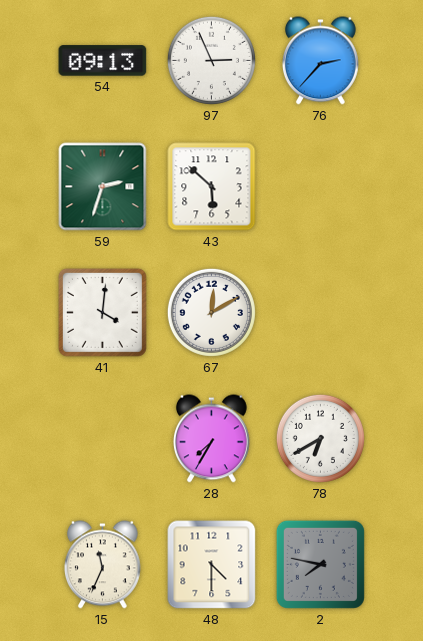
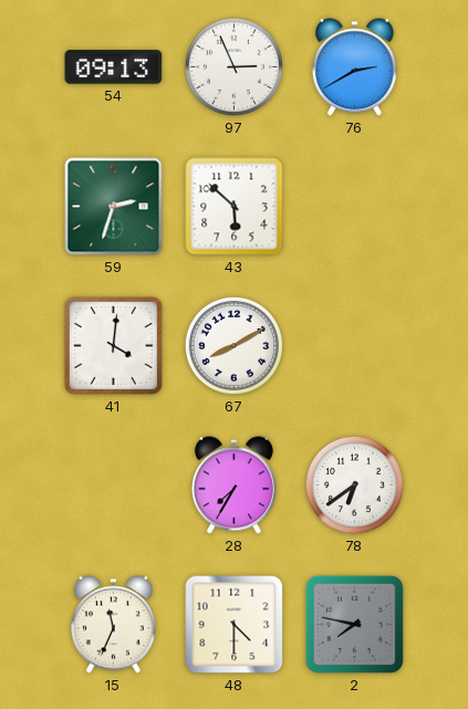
76: 2:37 -> 2:40
67: 12:10 -> 8:10
78: 6:40 -> 6:39
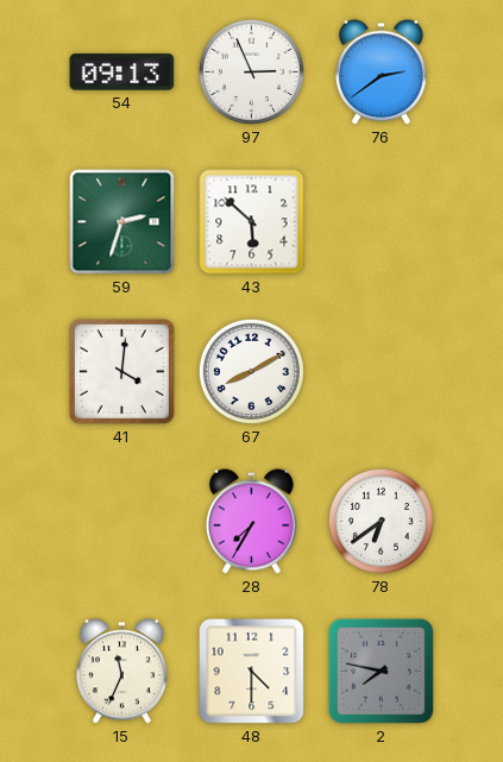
76: 2:40 -> 2:39
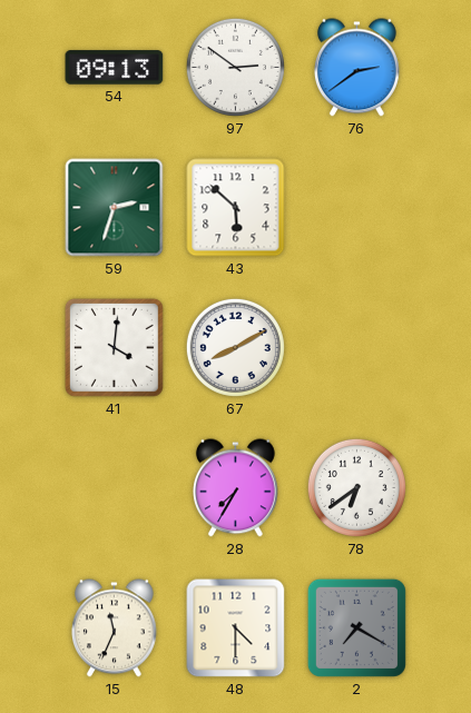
97: 2:56 -> 2:51
2: 7:47 -> 7:20
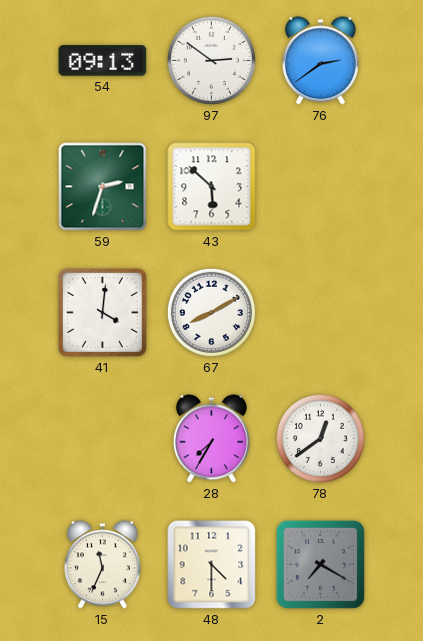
78: 6:39 -> 12:39
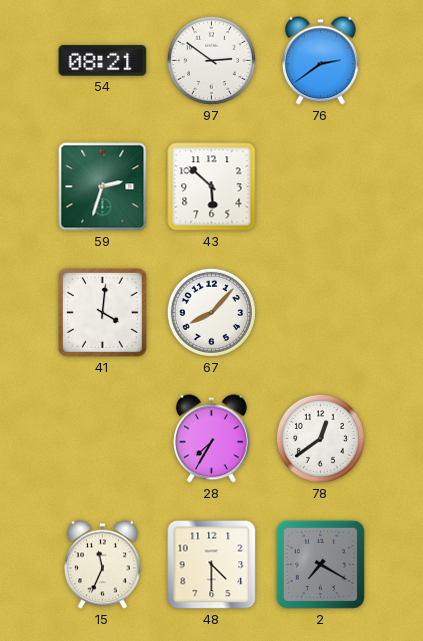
54: 09:13 -> 08:21
67: 8:10 -> 8:07
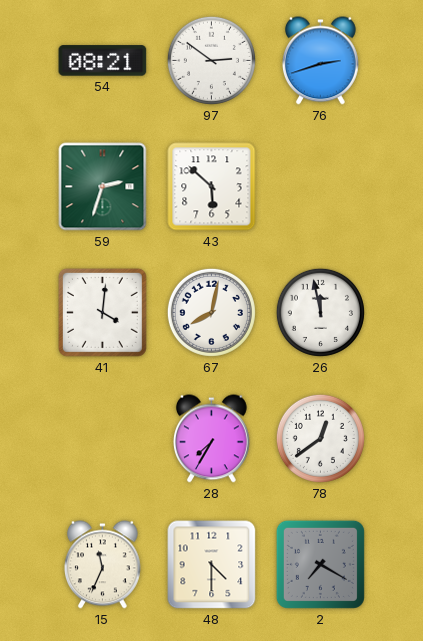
76: 2:39 -> 2:42
67: 8:07 -> 8:02
26: none -> 11:58
